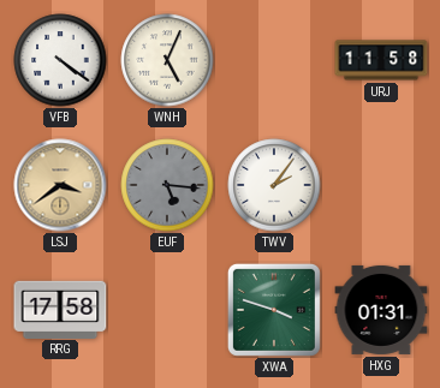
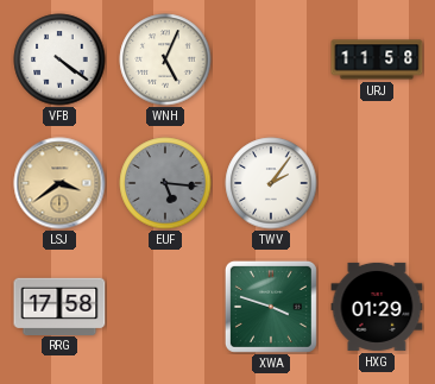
HXG: 01:31 -> 01:29
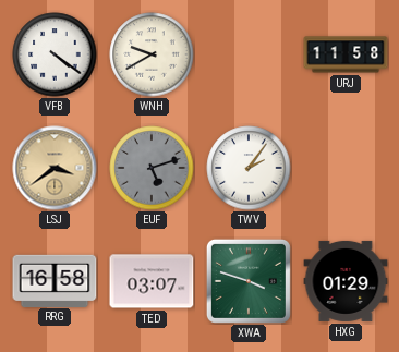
WNH: 5:04 -> 9:40
EUF: 5:16 -> 5:12
RRG: 17:58 -> 16:58
TED: none -> 03:07
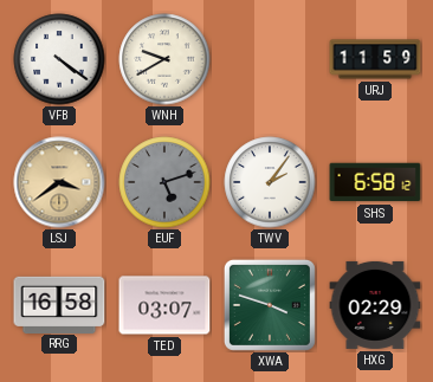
URJ: 11:58 -> 11:59
SHS: none -> 6:58
HXG: 01:29 -> 02:29
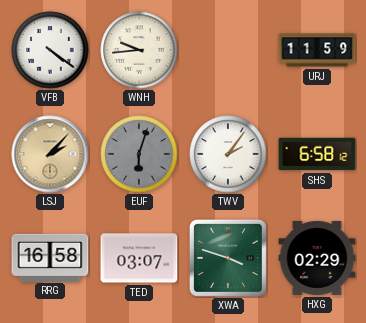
WNH: 9:40 -> 9:44
LSJ: 3:39 -> 2:07
EUF: 5:12 -> 6:03
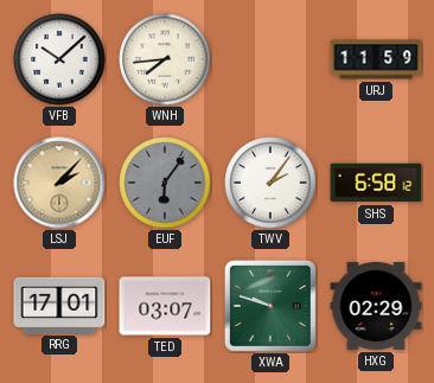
VFB: 4:21 -> 10:08
WNH: 9:44 -> 7:44
EUF: 6:03 -> 6:06
RRG: 16:58 -> 17:01
XWA: 3:48 -> 9:48
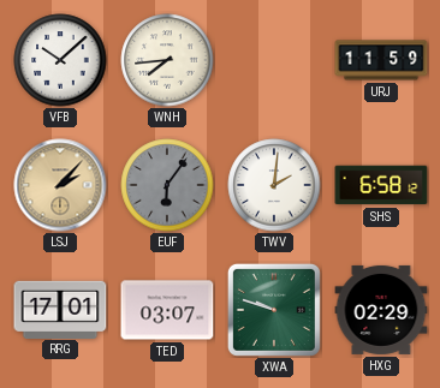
TWV: 2:06 -> 2:01
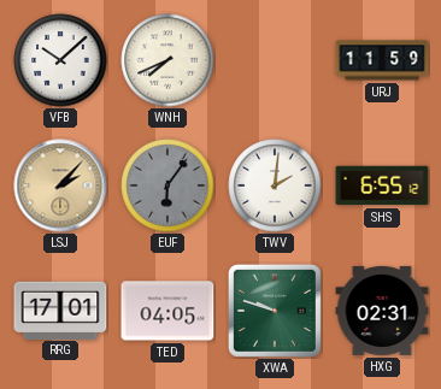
WNH: 7:44 -> 7:41
SHS: 6:58 -> 6:55
TED: 03:07 -> 04:05
HXG: 02:29 -> 02:31
